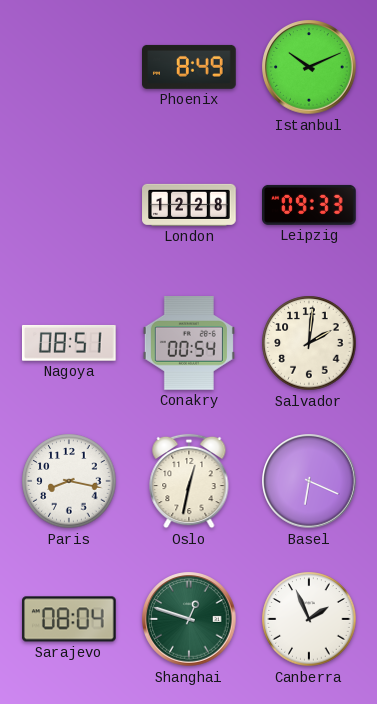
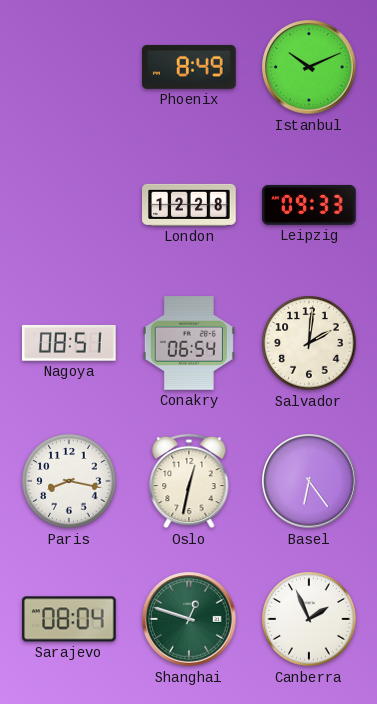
Conakry: 00:54 -> 06:54
Basel: 6:19 -> 6:24
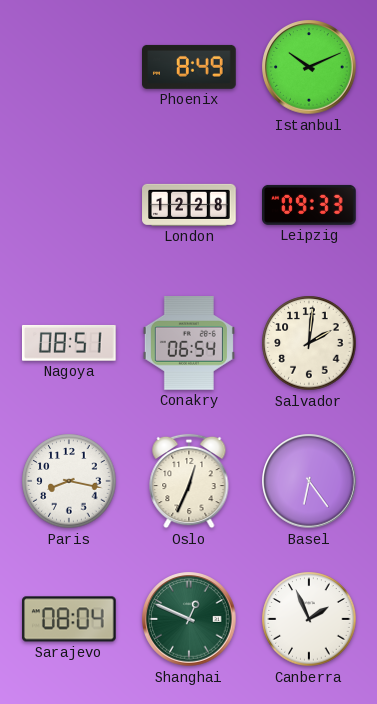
Oslo: 12:32 -> 12:34
Shanghai: 12:48 -> 12:49
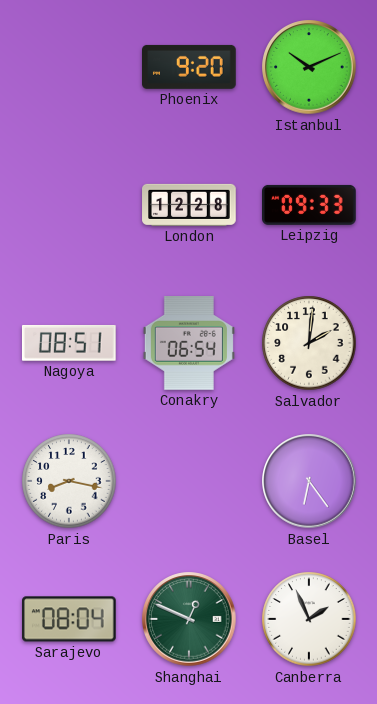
Phoenix: 8:49 -> 9:20
Oslo: 12:34 -> none
